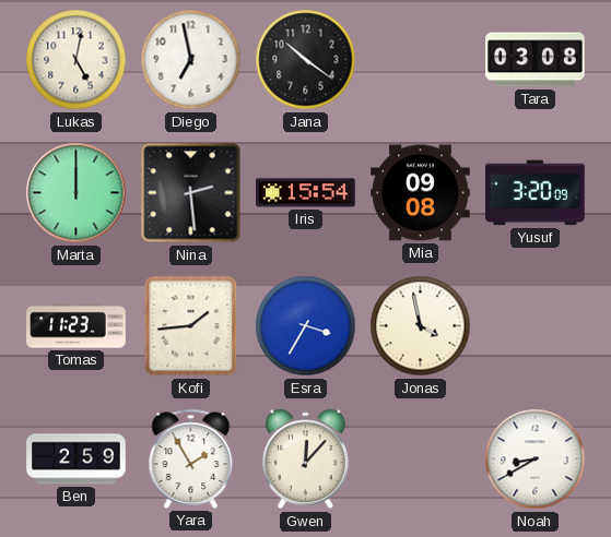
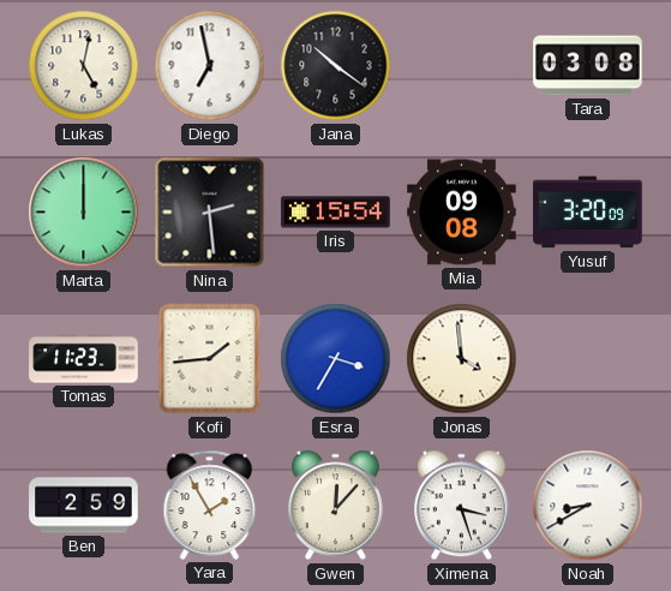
Jonas: 3:58 -> 3:59
Ximena: none -> 3:27
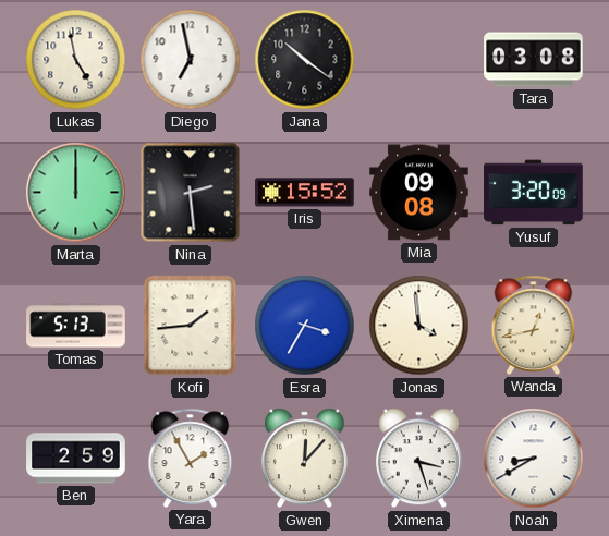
Lukas: 5:02 -> 4:58
Iris: 15:54 -> 15:52
Tomas: 11:23 -> 5:13
Wanda: none -> 12:43
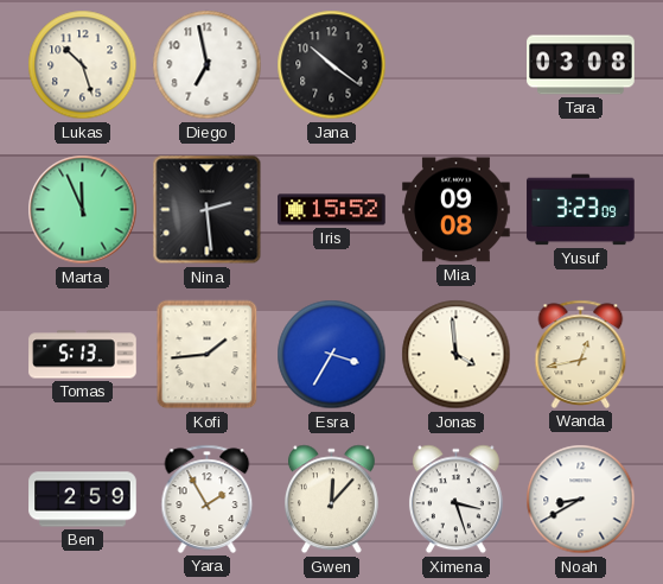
Lukas: 4:58 -> 10:27
Marta: 12:00 -> 11:56
Yusuf: 3:20 -> 3:23
